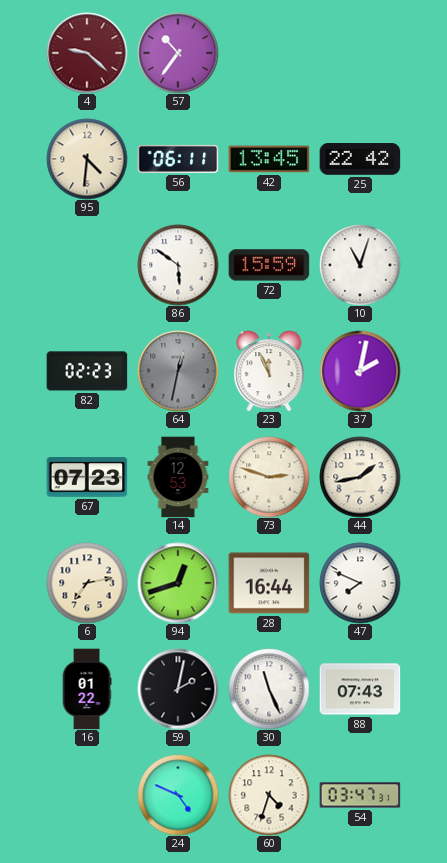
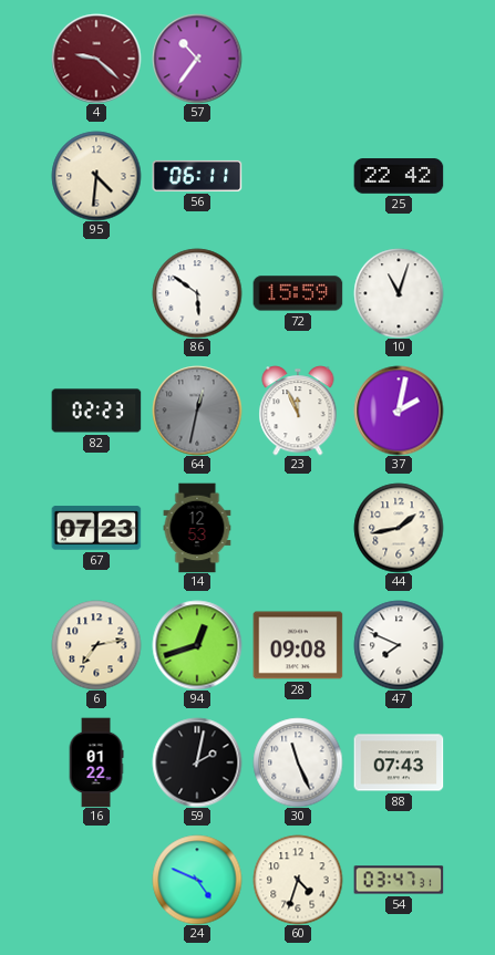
42: 13:45 -> none
73: 2:48 -> none
28: 16:44 -> 09:08
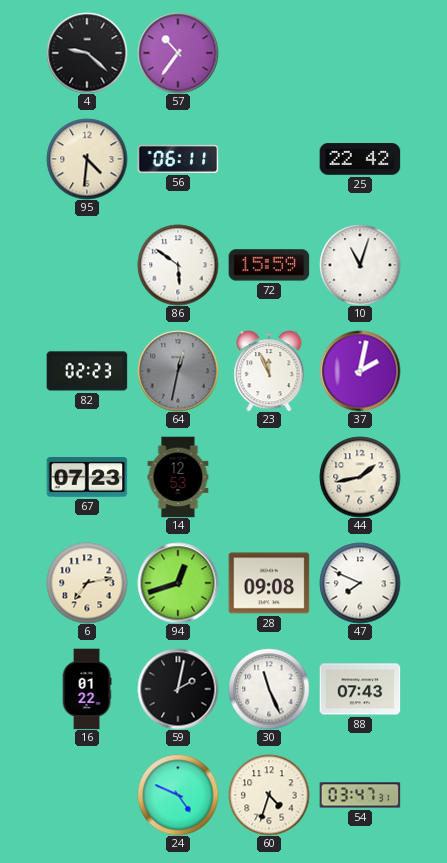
4 dial: burgundy -> black
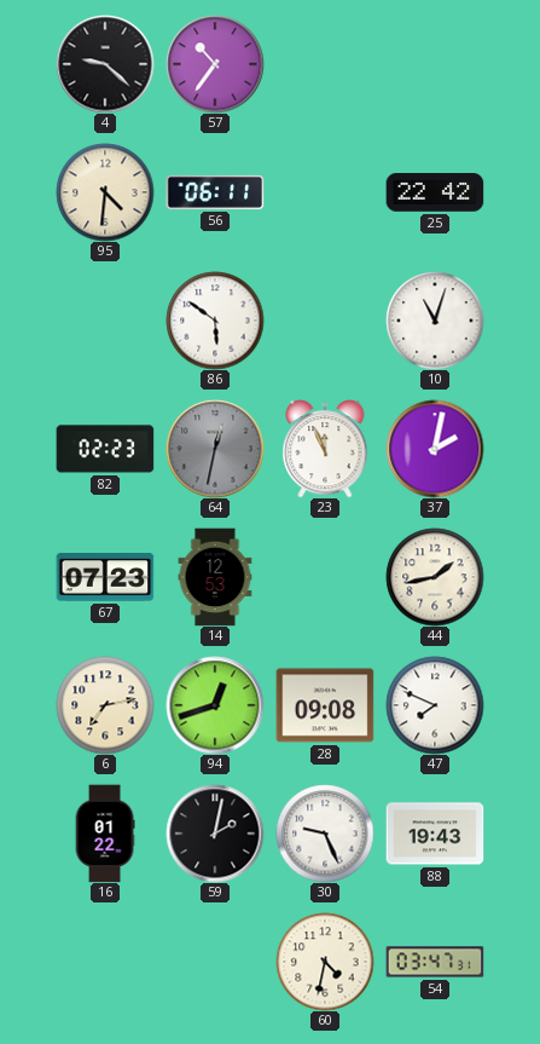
72: 15:59 -> none
30: 11:26 -> 9:26
88: 07:43 -> 19:43
24: 4:49 -> none
60: 4:33 -> 4:32
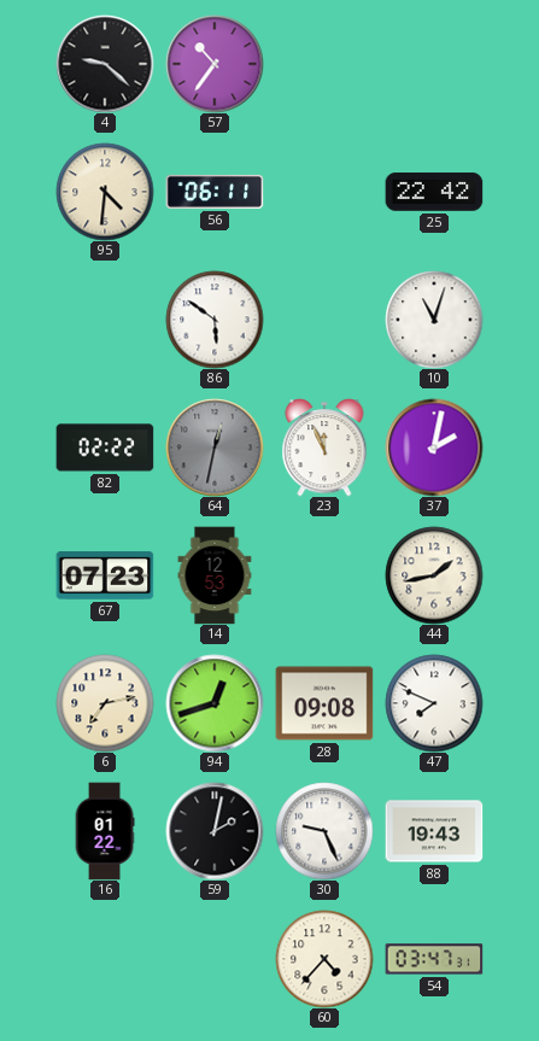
82: 02:23 -> 02:22
60: 4:32 -> 4:37
